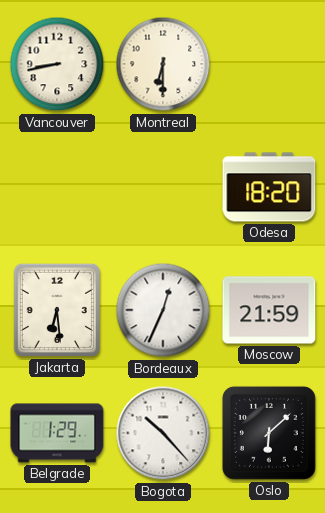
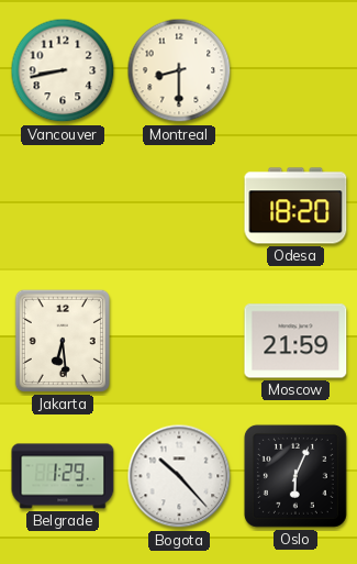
Montreal: 6:30 -> 8:30
Bordeaux: 12:34 -> none
Oslo: 6:08 -> 6:04
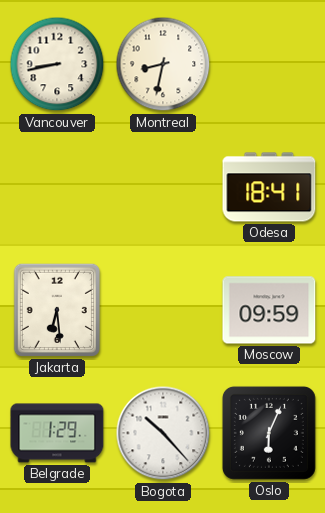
Montreal: 8:30 -> 8:32
Odesa: 18:20 -> 18:41
Moscow: 21:59 -> 09:59
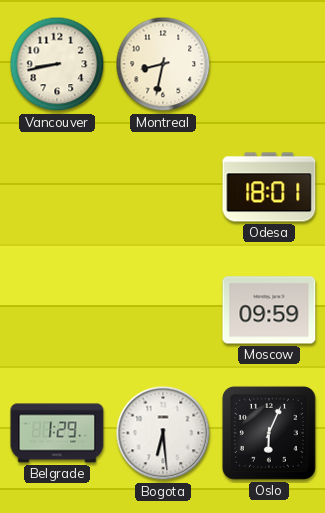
Odesa: 18:41 -> 18:01
Jakarta: 6:29 -> none
Bogota: 10:23 -> 6:29
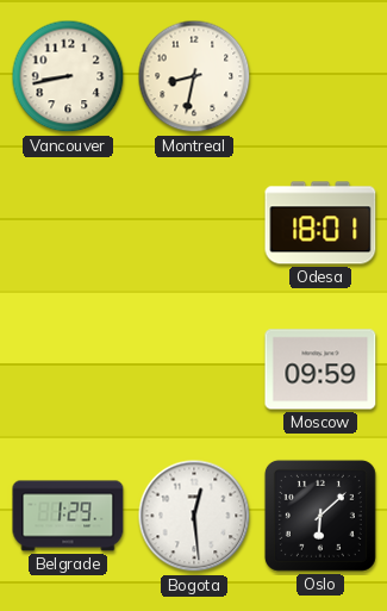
Bogota: 6:29 -> 12:29
Oslo: 6:04 -> 6:08
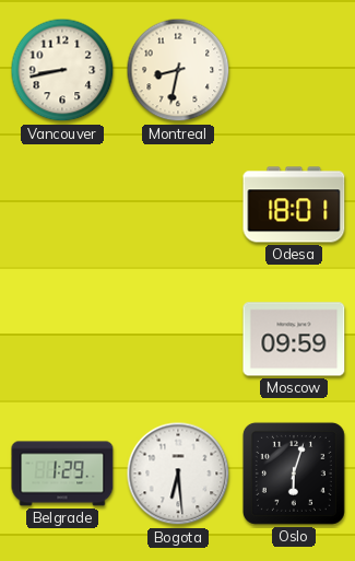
Bogota: 12:29 -> 6:29
Oslo: 6:08 -> 6:03
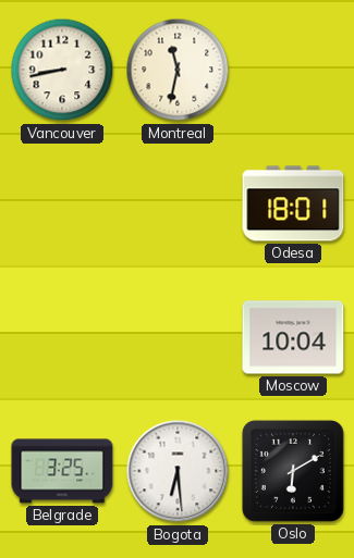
Montreal: 8:32 -> 11:32
Moscow: 09:59 -> 10:04
Belgrade: 1:29 -> 3:25
Oslo: 6:03 -> 6:10
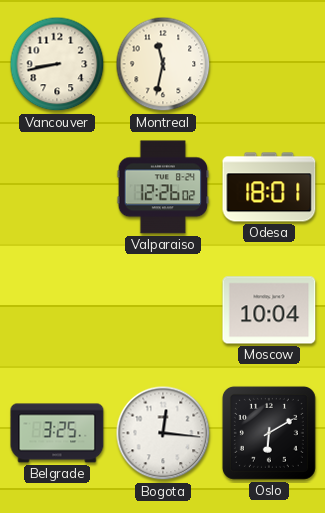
Valparaiso: none -> 12:26
Bogota: 6:29 -> 12:16
